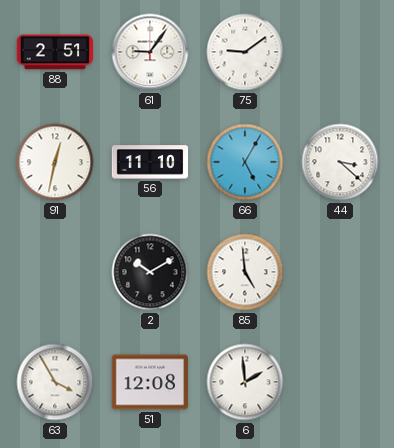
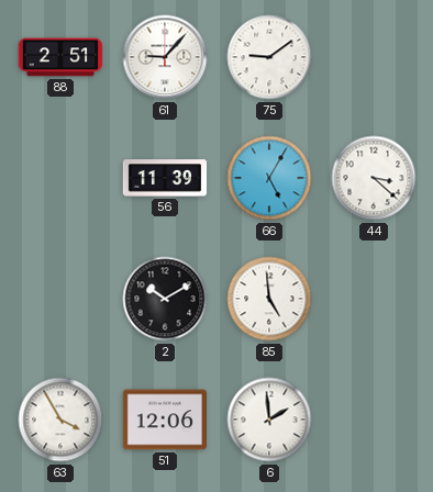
61: 9:06 -> 9:07
91: 12:32 -> none
56: 11:10 -> 11:39
51: 12:08 -> 12:06
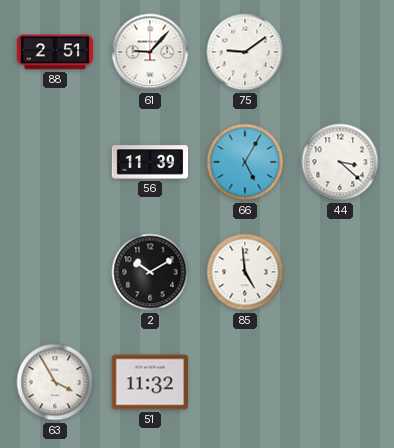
51: 12:06 -> 11:32
6: 1:59 -> none
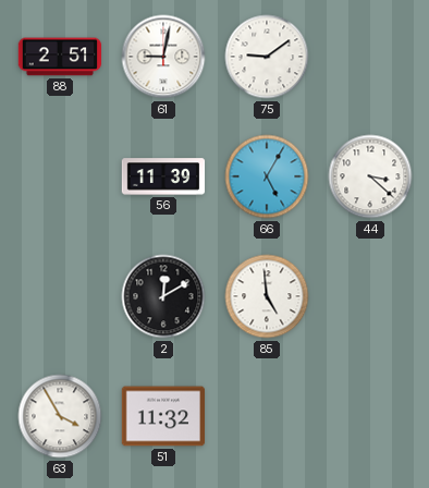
61: 9:07 -> 9:02
2: 10:10 -> 12:10
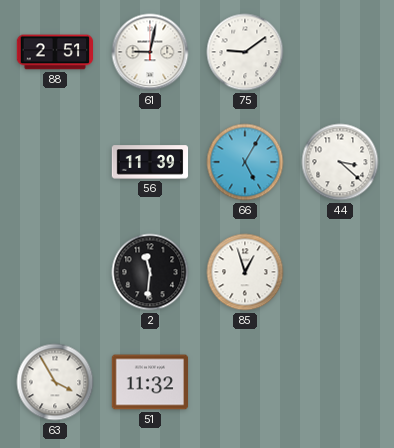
2: 12:10 -> 11:31
85: 4:59 -> 12:57
